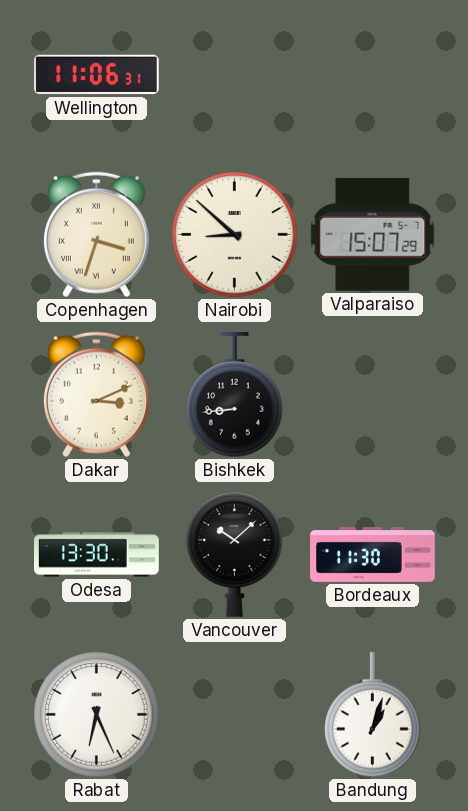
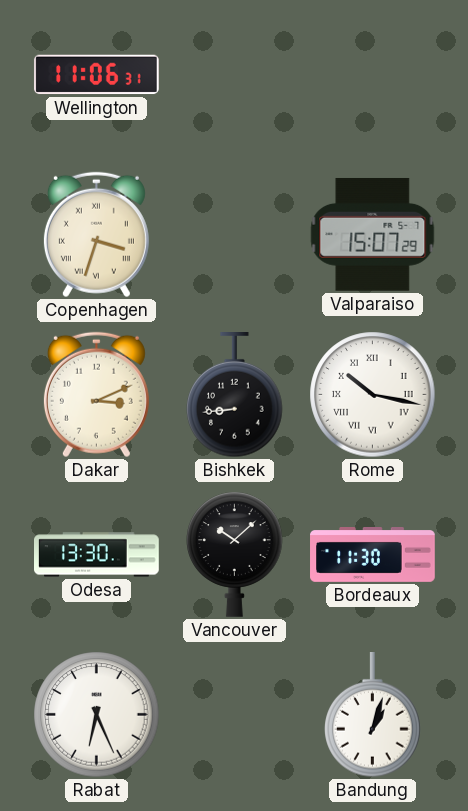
Nairobi: 8:52 -> none
Rome: none -> 10:17
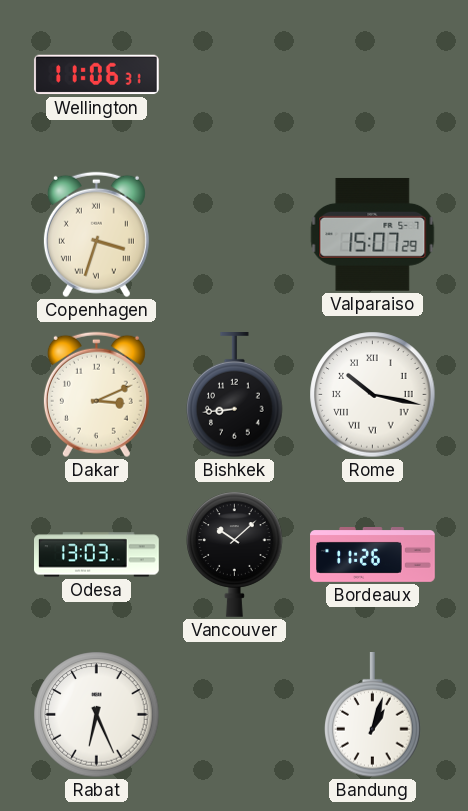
Odesa: 13:30 -> 13:03
Bordeaux: 11:30 -> 11:26
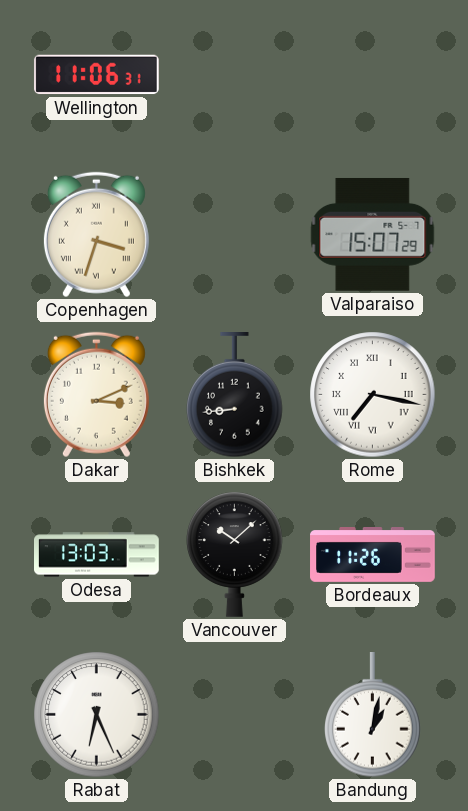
Rome: 10:17 -> 7:17
Bandung: 1:03 -> 1:02
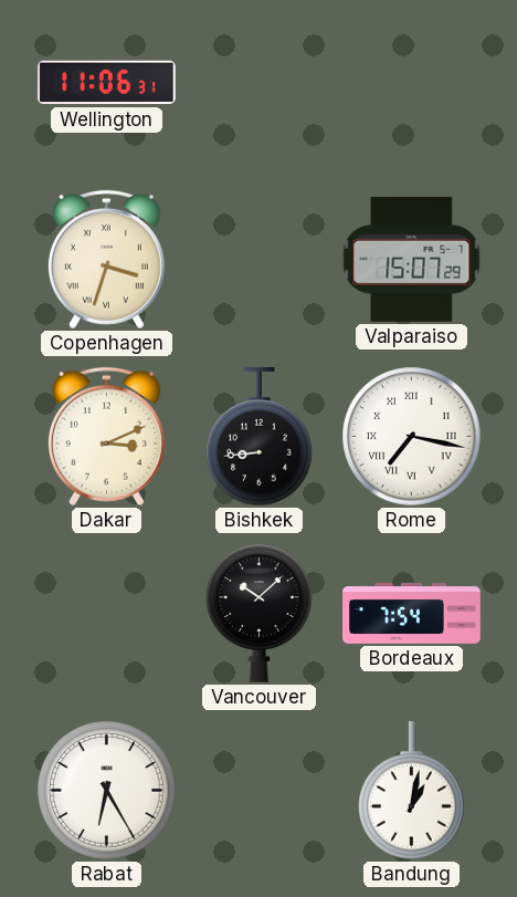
Odesa: 13:03 -> none
Bordeaux: 11:26 -> 7:54
Rabat: 6:26 -> 6:25
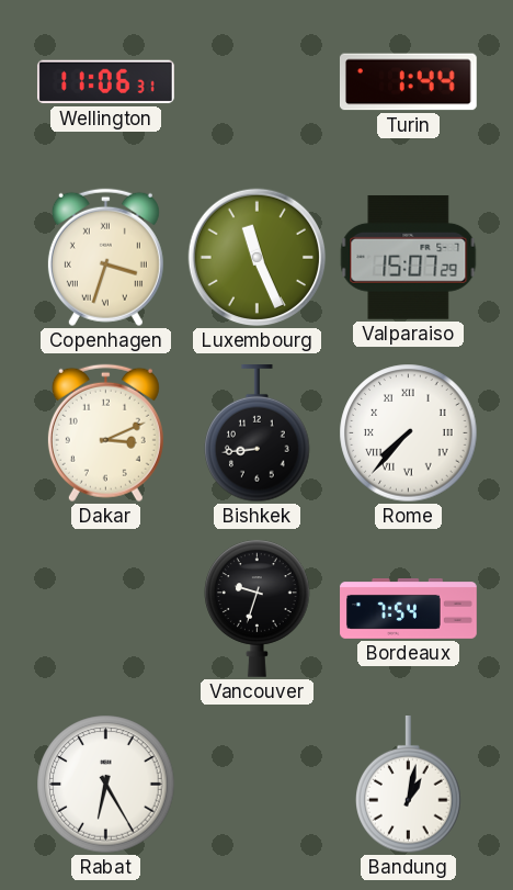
Turin: none -> 1:44
Luxembourg: none -> 11:26
Rome: 7:17 -> 7:37
Vancouver: 10:08 -> 9:33
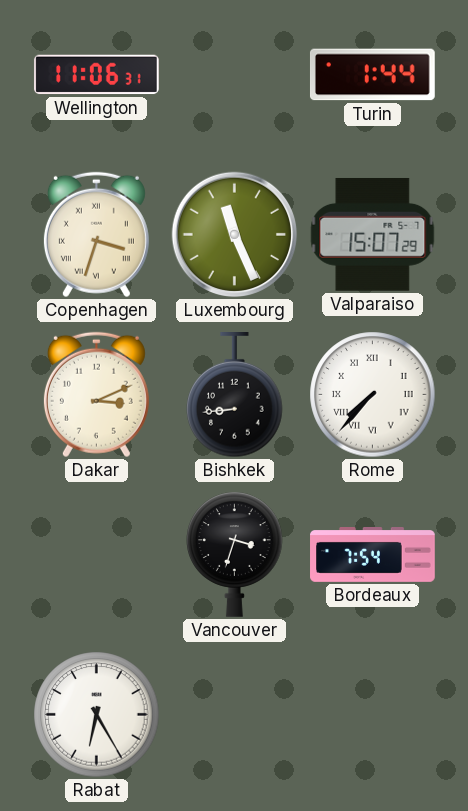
Vancouver: 9:33 -> 3:33
Bandung: 1:02 -> none
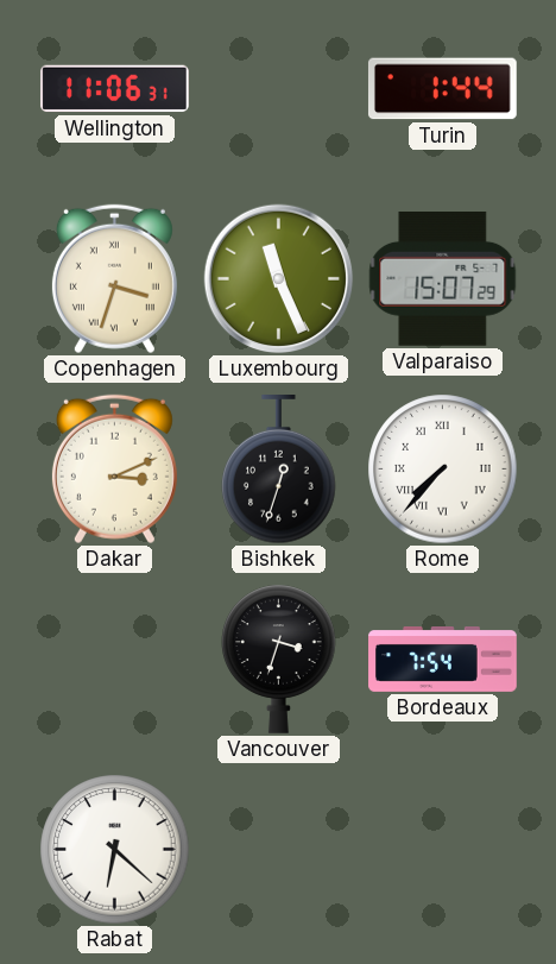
Bishkek: 8:44 -> 12:33
Rabat: 6:25 -> 6:22
